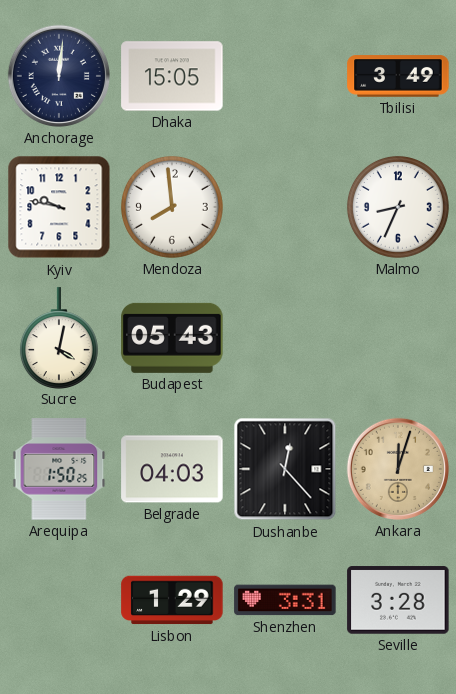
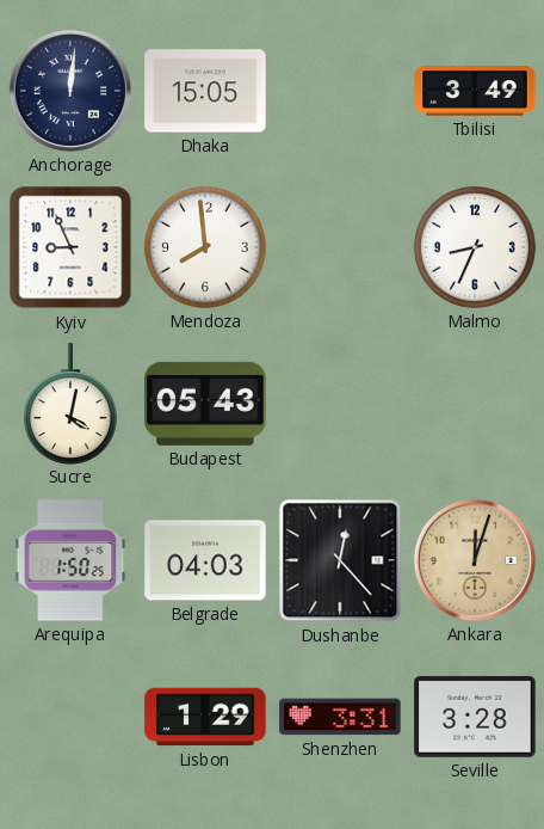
Kyiv: 9:47 -> 8:56
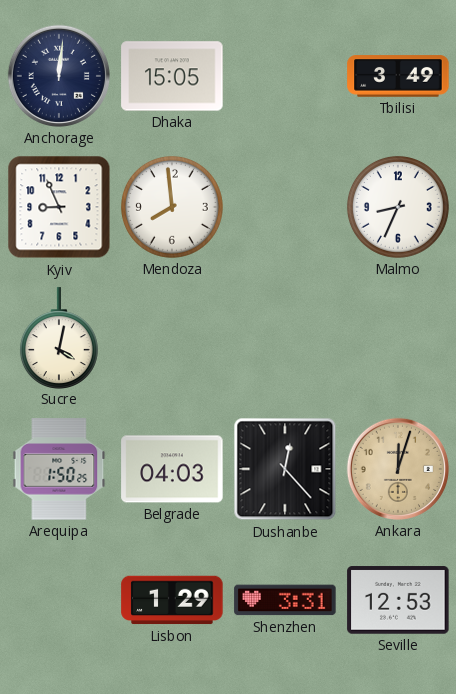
Budapest: 05:43 -> none
Seville: 3:28 -> 12:53
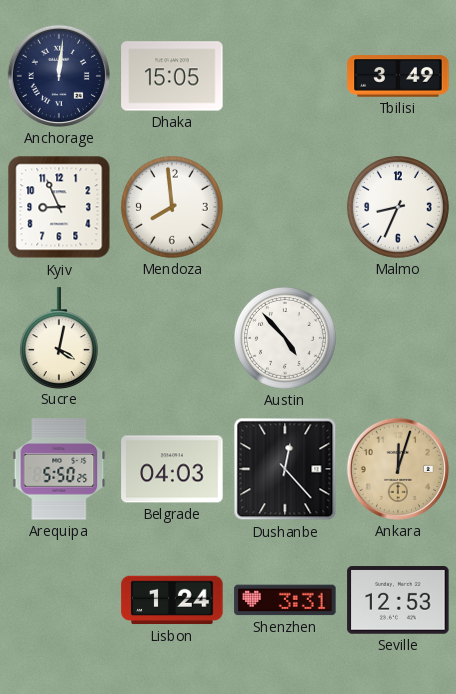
Austin: none -> 4:53
Arequipa: 1:50 -> 5:50
Lisbon: 1:29 -> 1:24
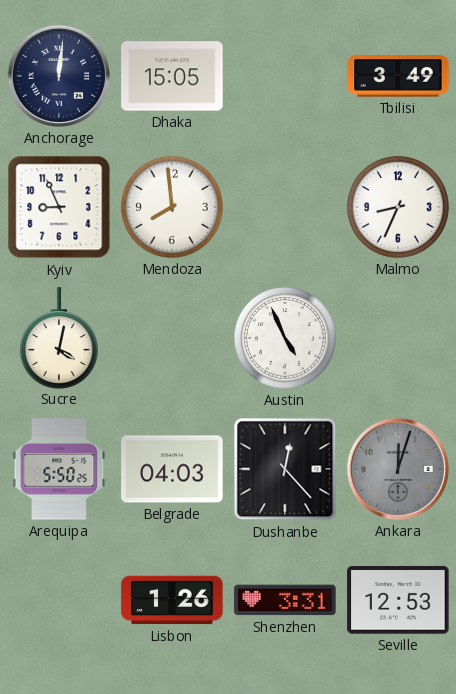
Austin: 4:53 -> 4:56
Ankara dial: champagne -> grey
Lisbon: 1:24 -> 1:26
